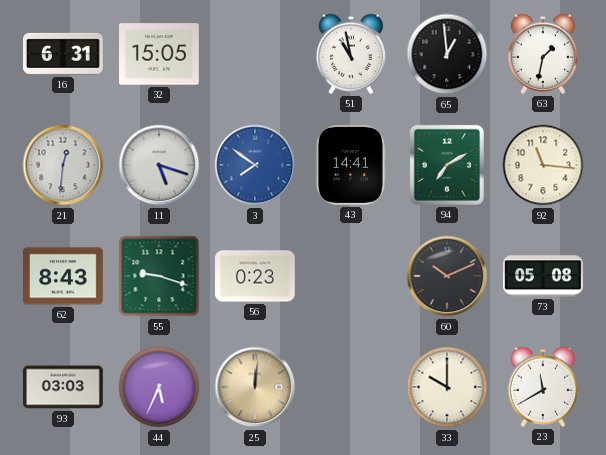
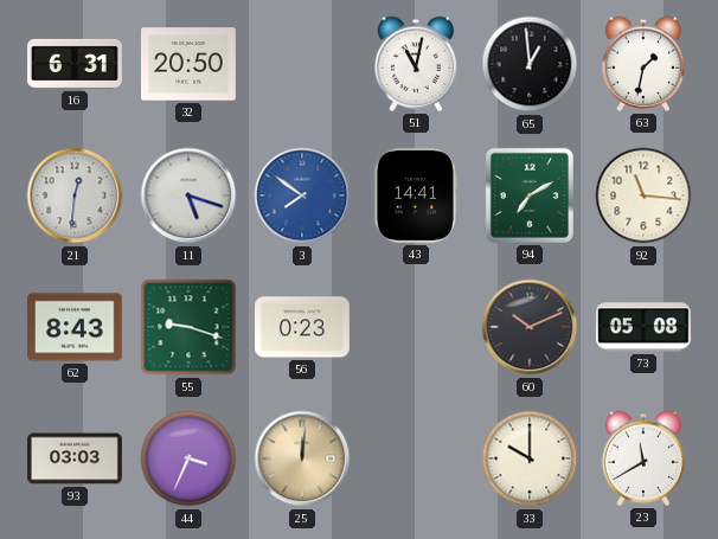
32: 15:05 -> 20:50
51: 10:58 -> 11:02
44: 5:34 -> 3:34
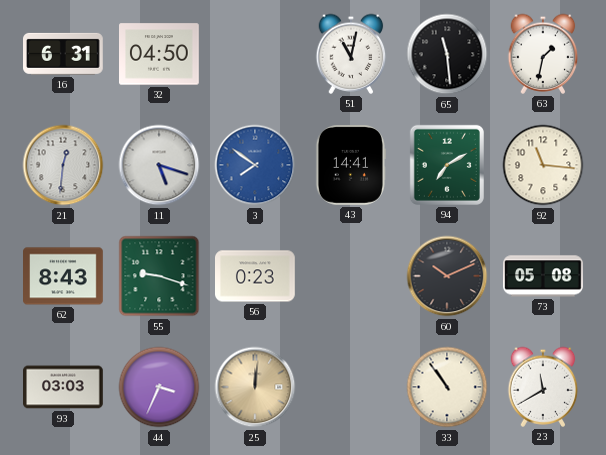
32: 20:50 -> 04:50
65: 12:59 -> 11:29
33: 10:00 -> 10:54
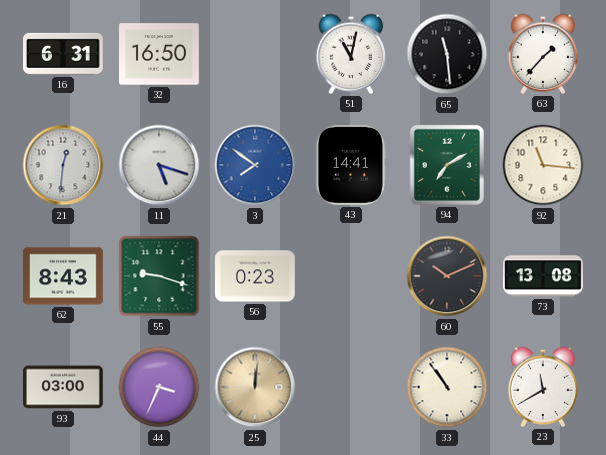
32: 04:50 -> 16:50
63: 1:32 -> 1:37
73: 05:08 -> 13:08
93: 03:03 -> 03:00
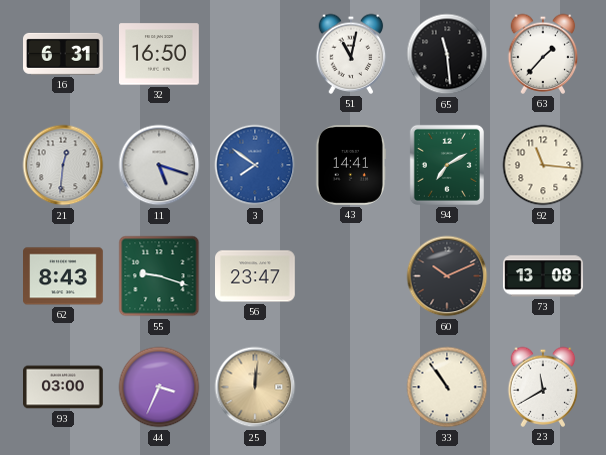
56: 0:23 -> 23:47
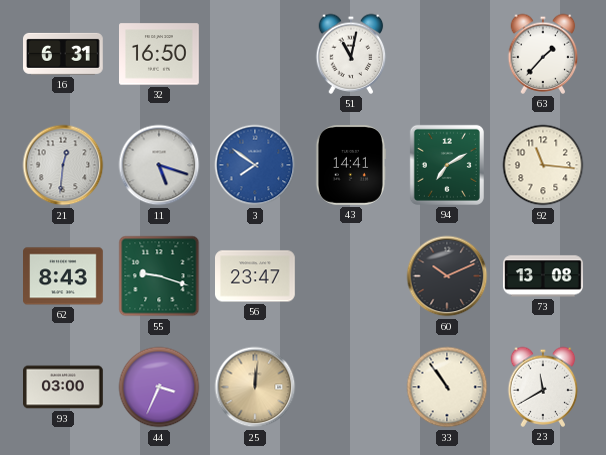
65: 11:29 -> none
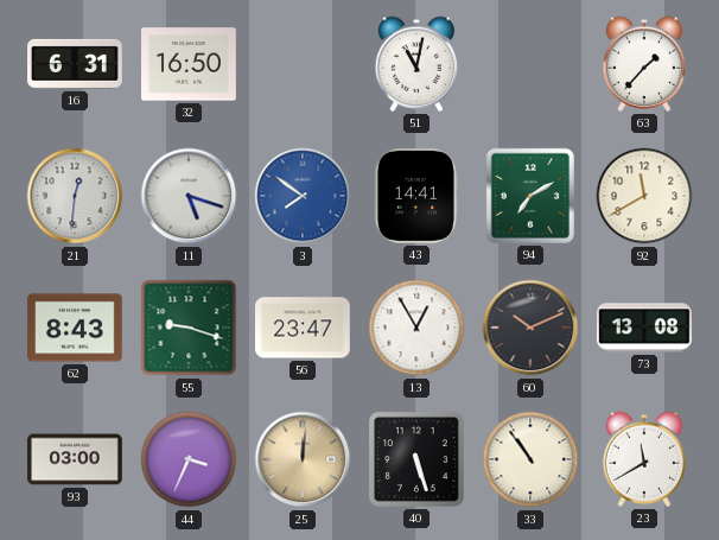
92: 11:16 -> 11:40
13: none -> 12:55
40: none -> 5:27
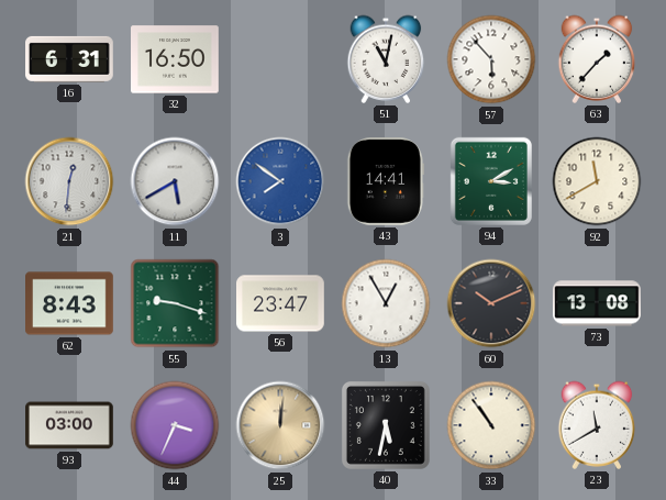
57: none -> 5:53
11: 5:18 -> 5:40
94: 7:10 -> 3:10
40: 5:27 -> 5:32
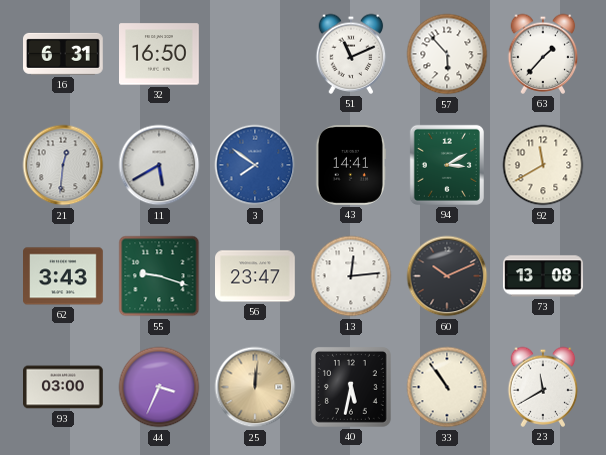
51: 11:02 -> 11:11
62: 8:43 -> 3:43
13: 12:55 -> 12:14
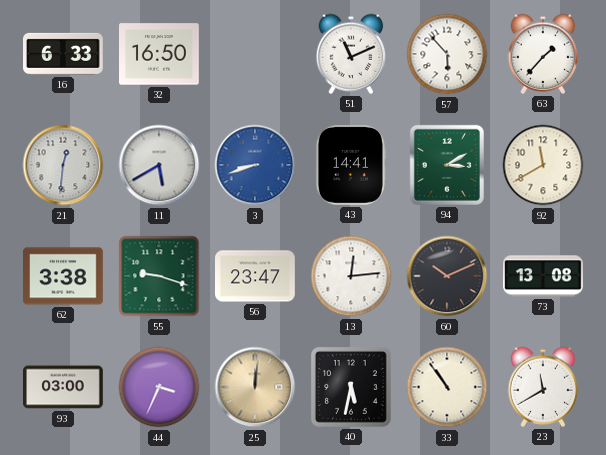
16: 6:31 -> 6:33
3: 7:51 -> 8:42
62: 3:43 -> 3:38
